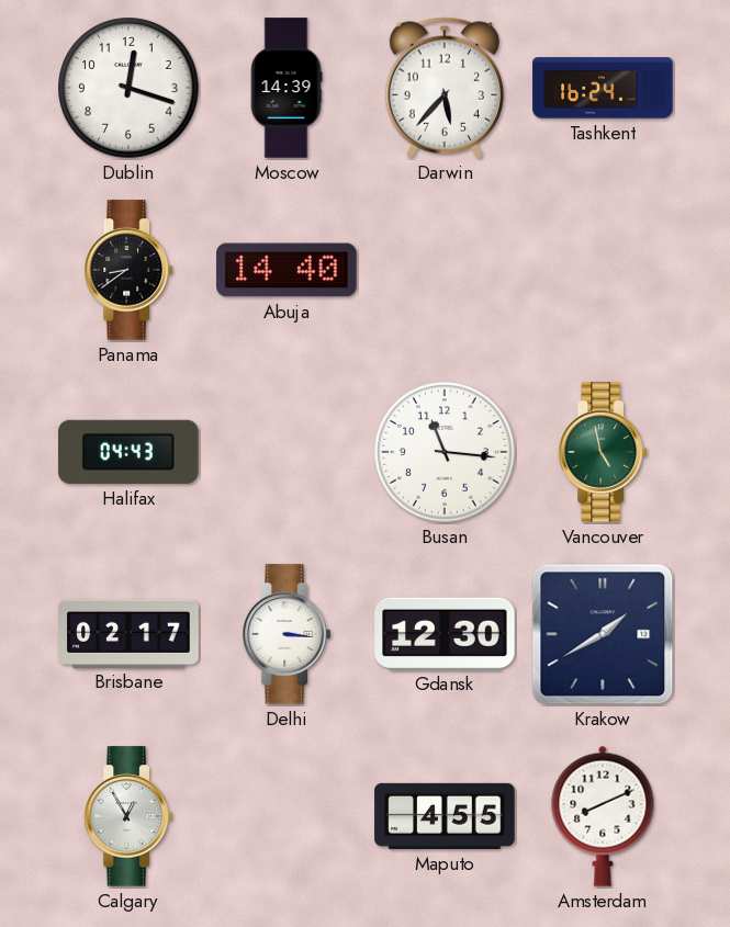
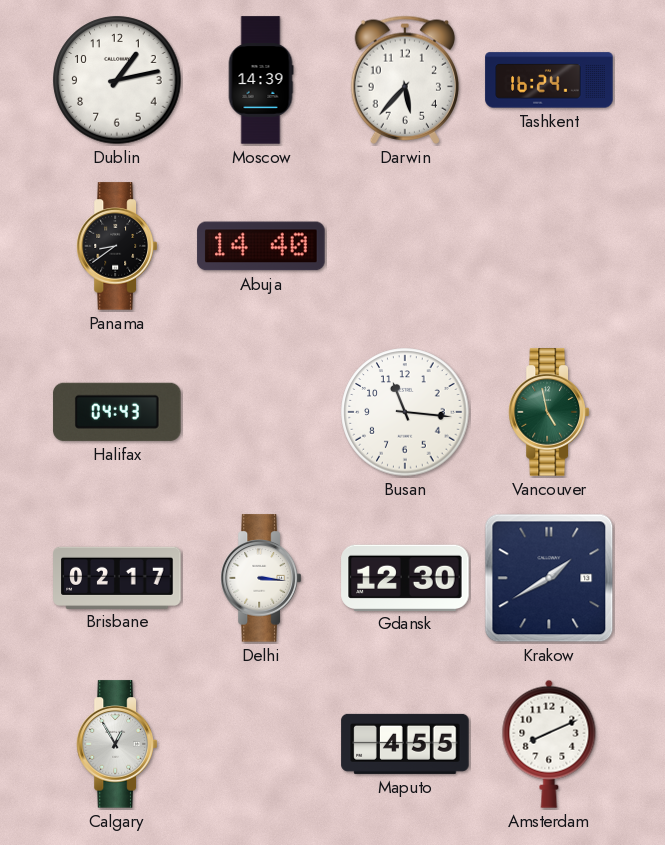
Dublin: 12:18 -> 1:13
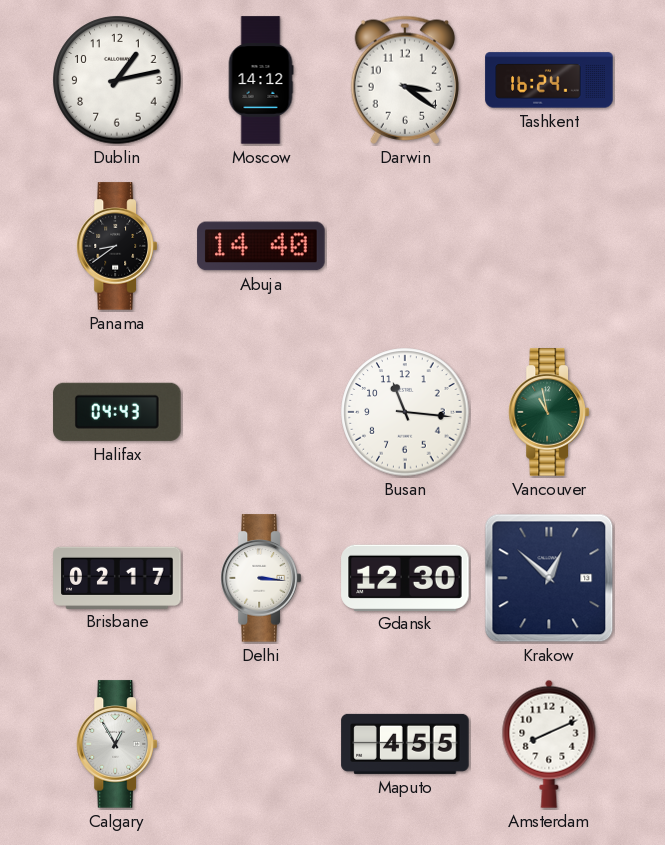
Moscow: 14:39 -> 14:12
Darwin: 5:37 -> 3:21
Vancouver: 4:58 -> 10:58
Krakow: 1:40 -> 12:52
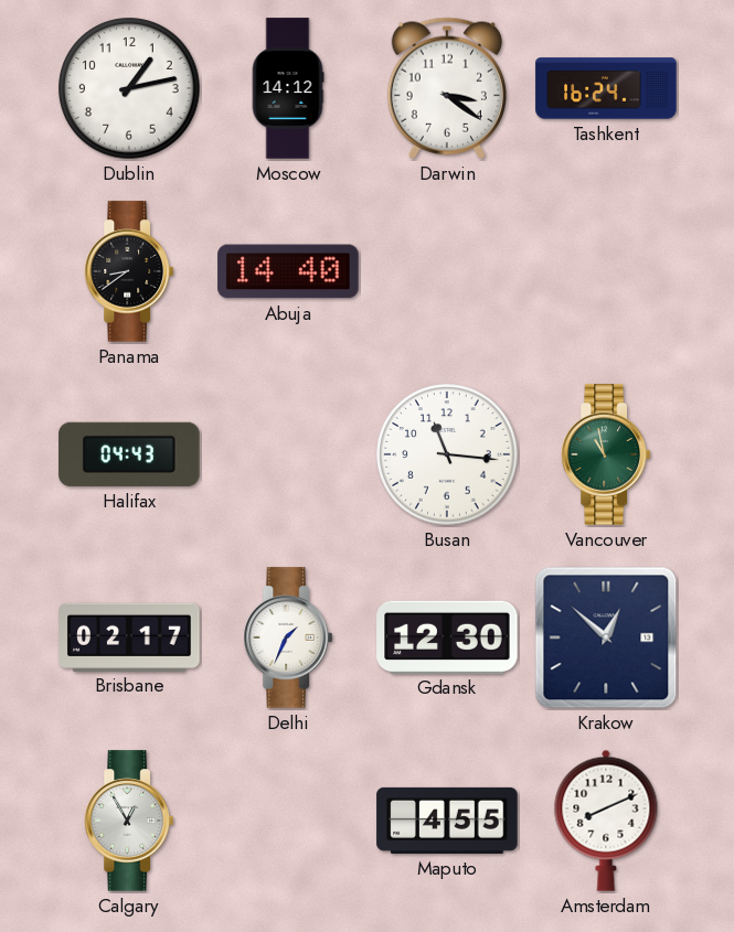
Delhi: 3:16 -> 1:34
